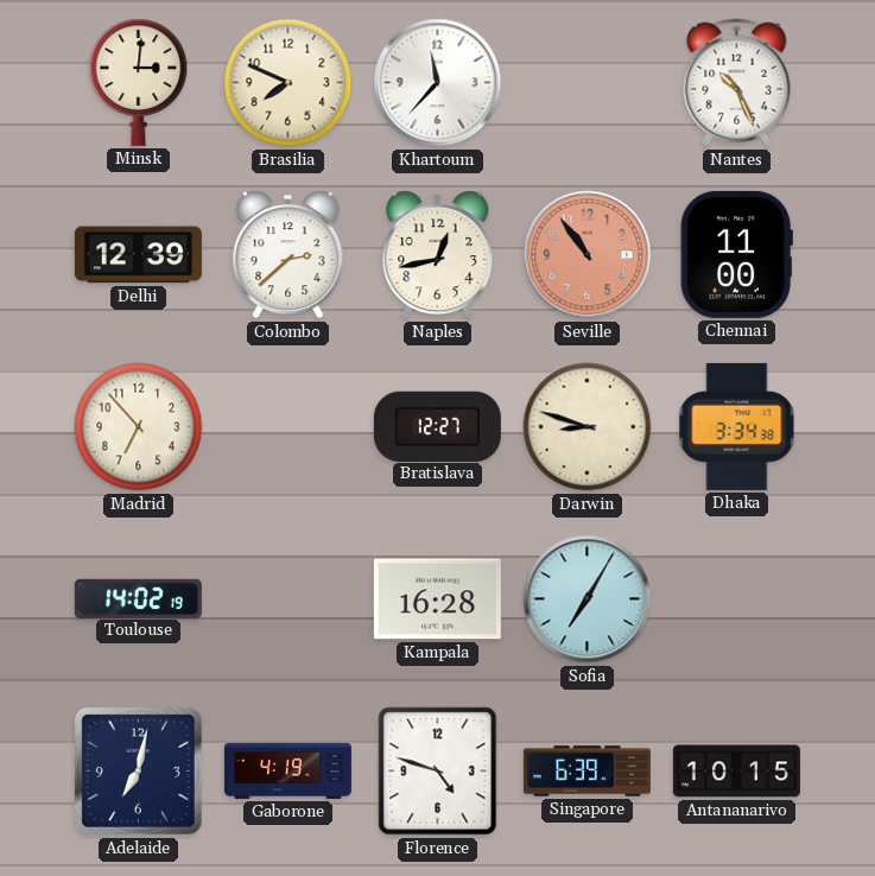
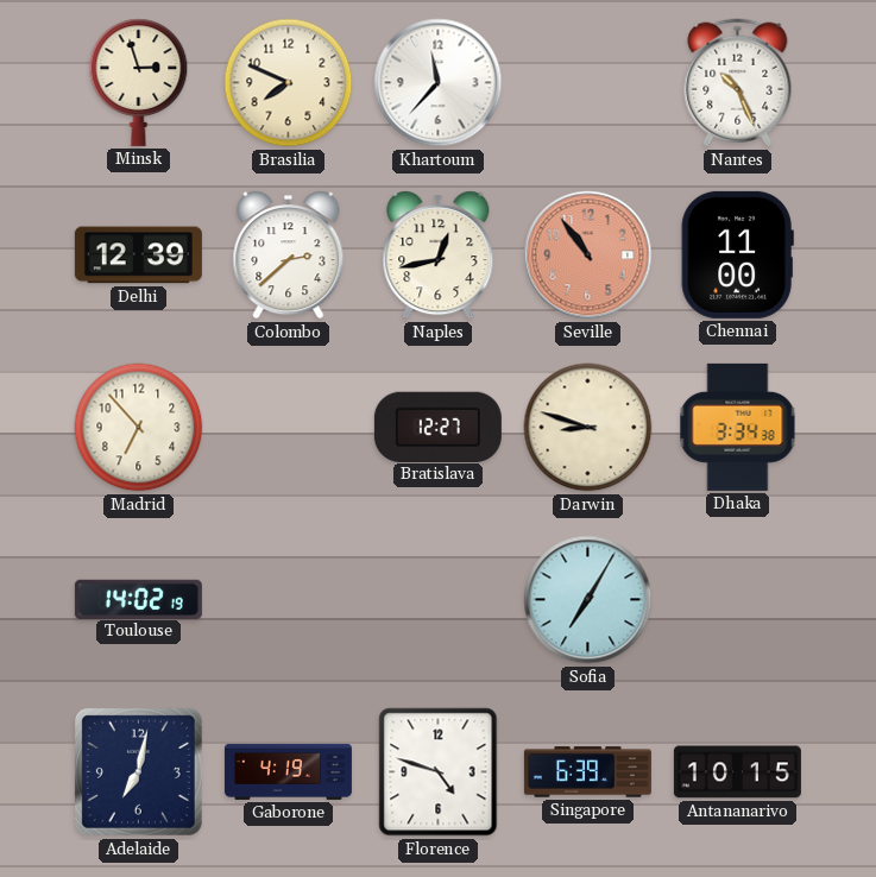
Minsk: 3:01 -> 2:57
Kampala: 16:28 -> none
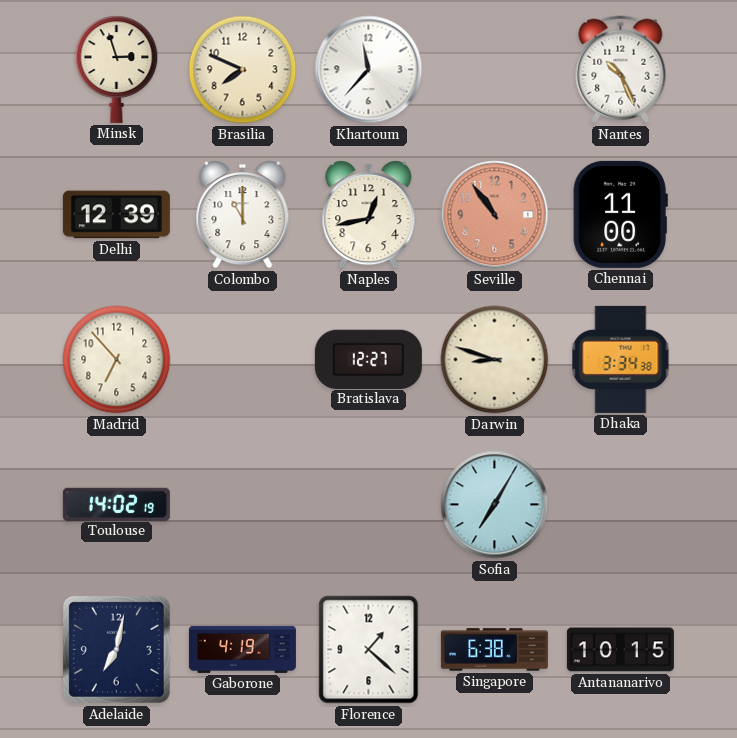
Colombo: 2:38 -> 11:00
Florence: 4:48 -> 1:22
Singapore: 6:39 -> 6:38
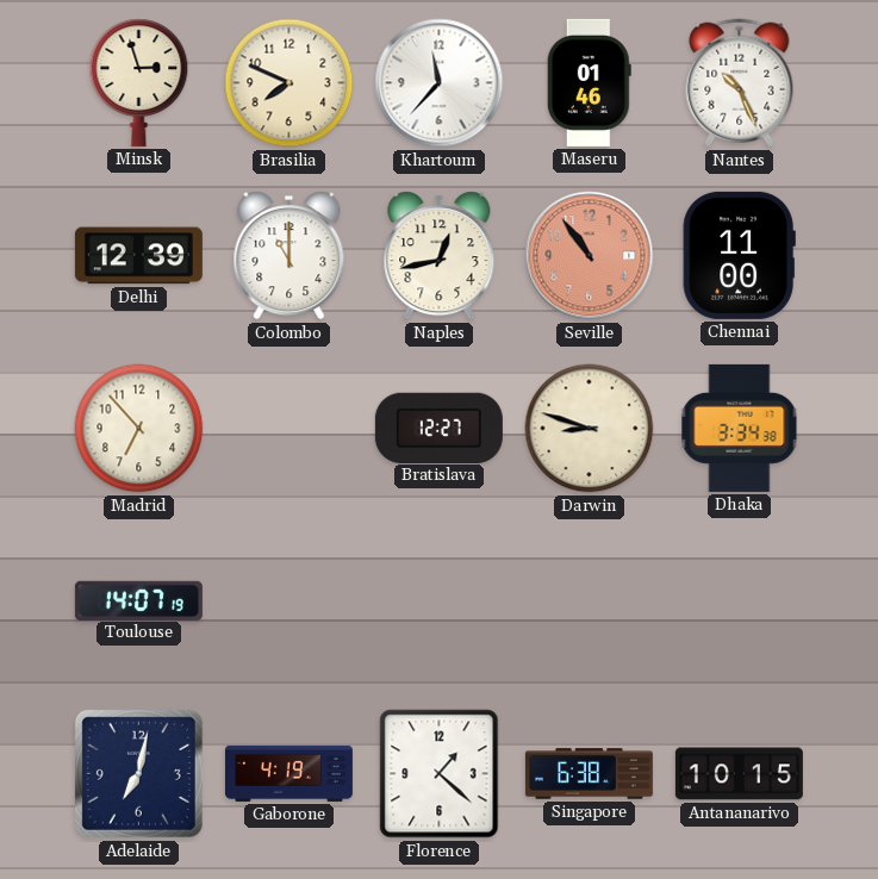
Maseru: none -> 01:46
Toulouse: 14:02 -> 14:07
Sofia: 7:05 -> none
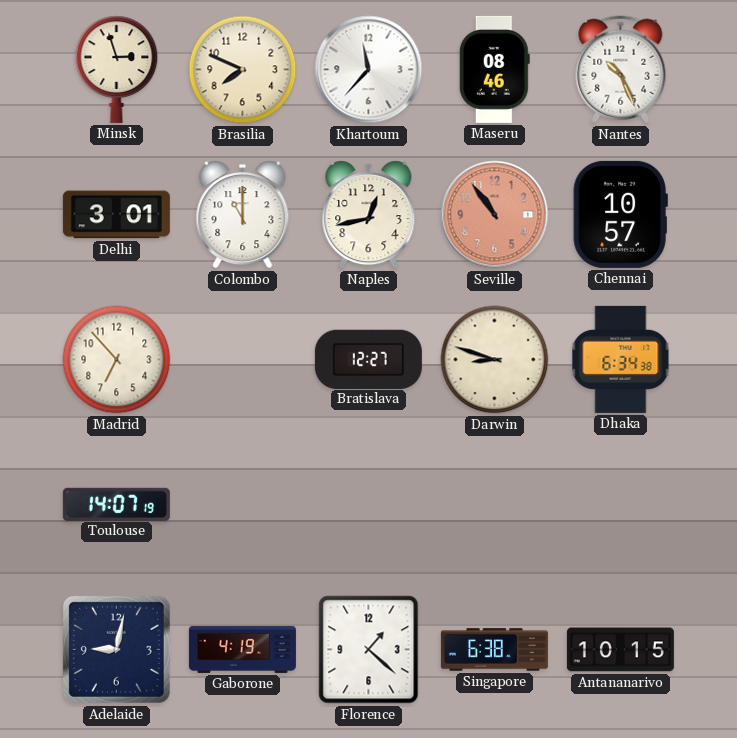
Maseru: 01:46 -> 08:46
Delhi: 12:39 -> 3:01
Chennai: 11:00 -> 10:57
Dhaka: 3:34 -> 6:34
Adelaide: 7:02 -> 9:02
